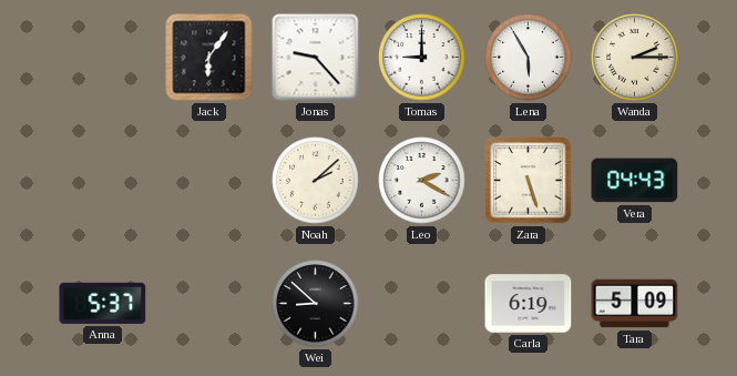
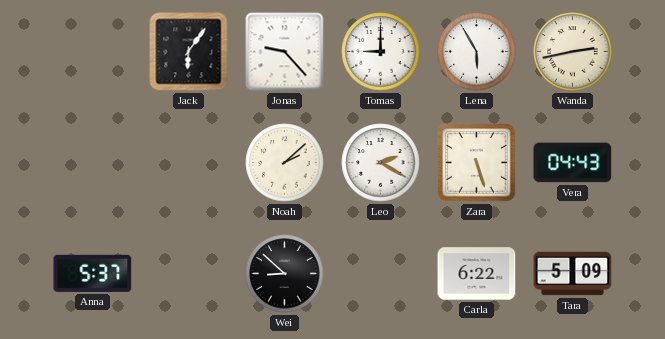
Wanda: 2:15 -> 2:43
Carla: 6:19 -> 6:22
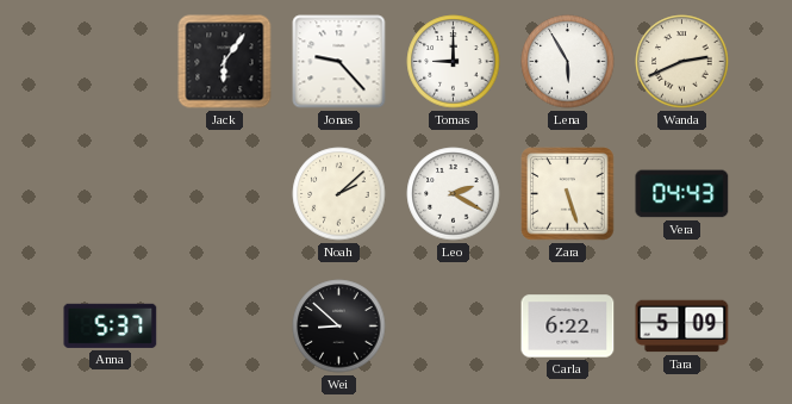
Wanda: 2:43 -> 2:41
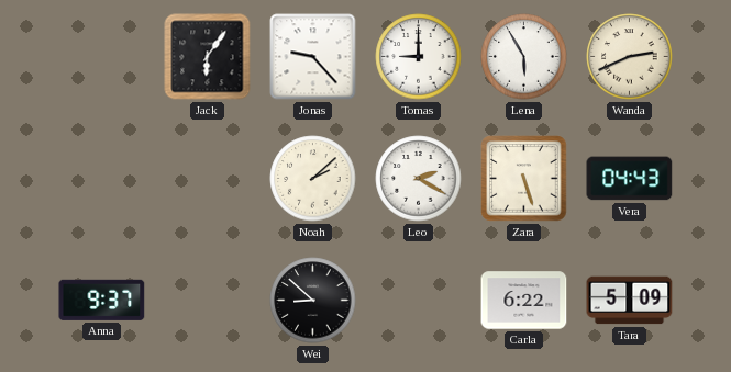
Anna: 5:37 -> 9:37
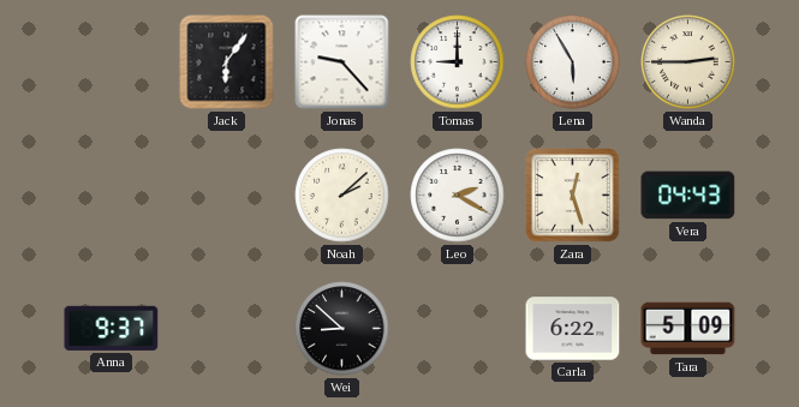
Wanda: 2:41 -> 2:45
Zara: 5:27 -> 12:27
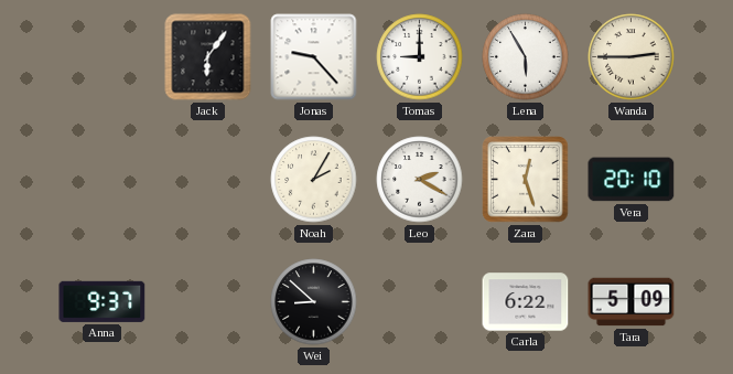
Noah: 2:08 -> 2:05
Vera: 04:43 -> 20:10
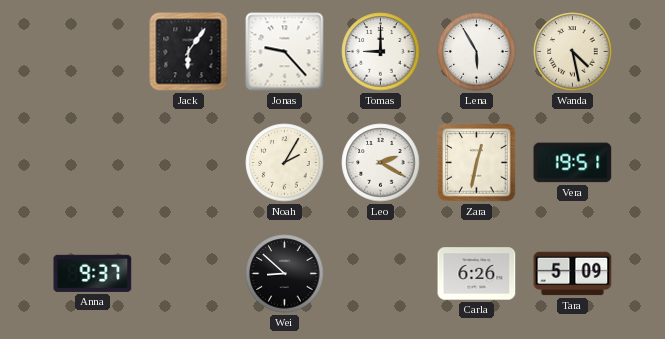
Wanda: 2:45 -> 4:28
Zara: 12:27 -> 12:32
Vera: 20:10 -> 19:51
Carla: 6:22 -> 6:26
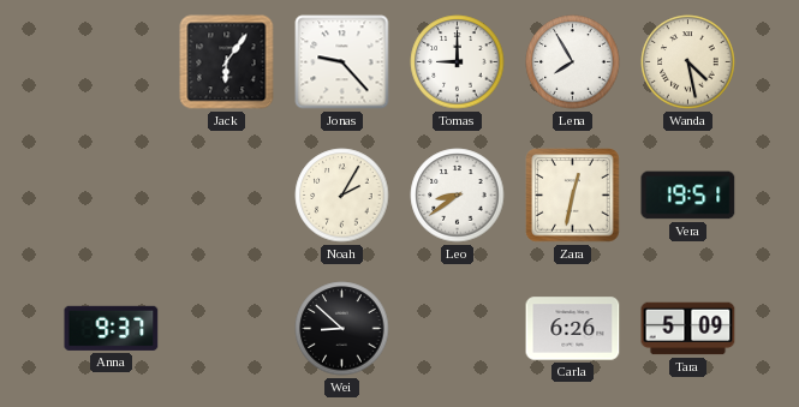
Lena: 5:55 -> 7:55
Leo: 2:20 -> 8:39
